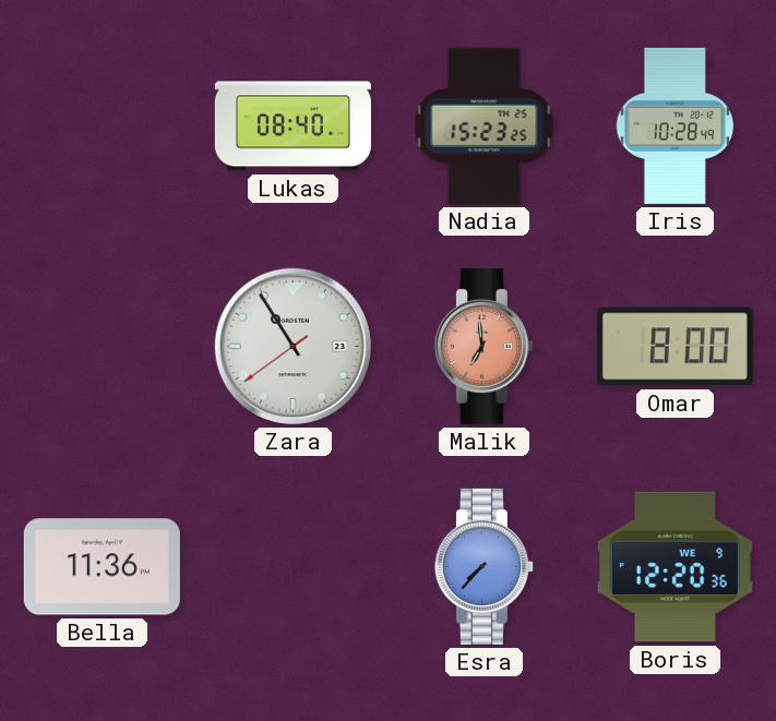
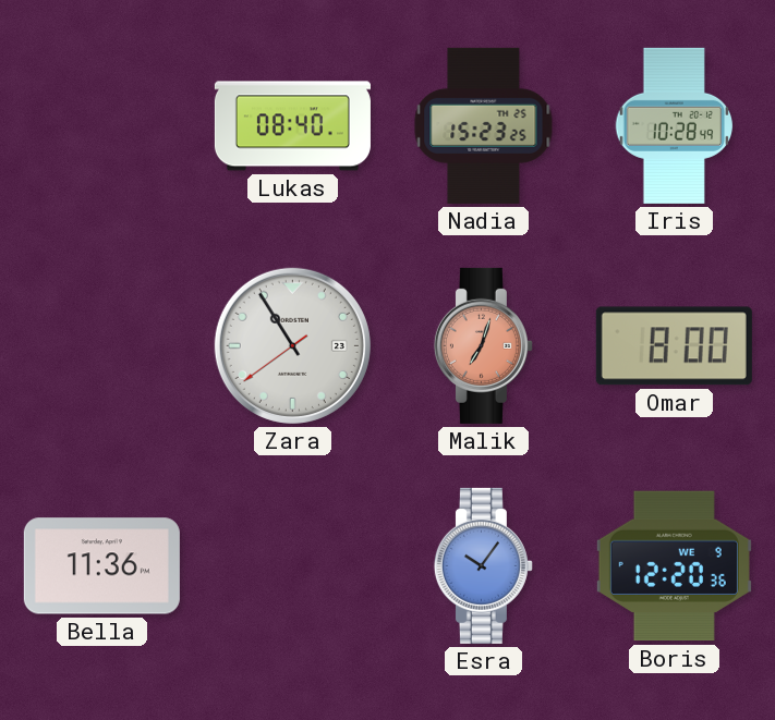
Malik: 6:59 -> 7:03
Esra: 7:37 -> 10:06
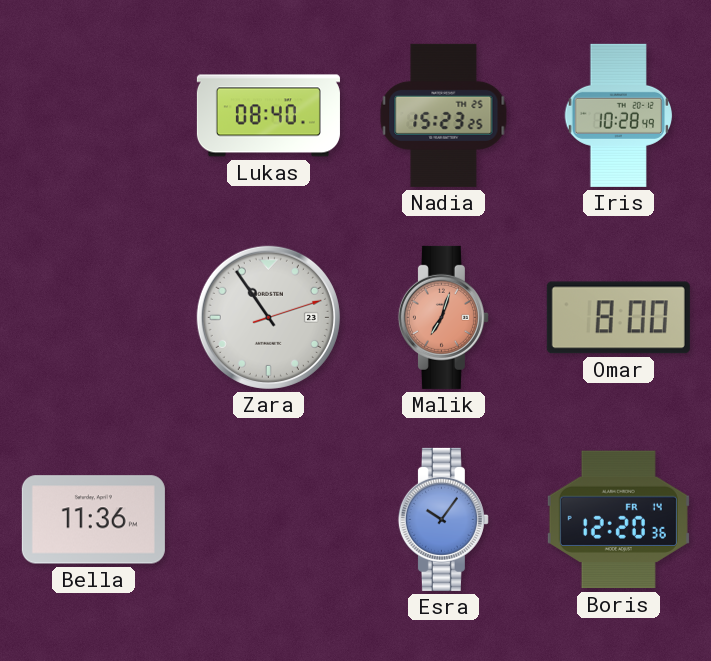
Zara: 10:54:39 -> 10:54:12
Boris date: WE 9 -> FR 14
